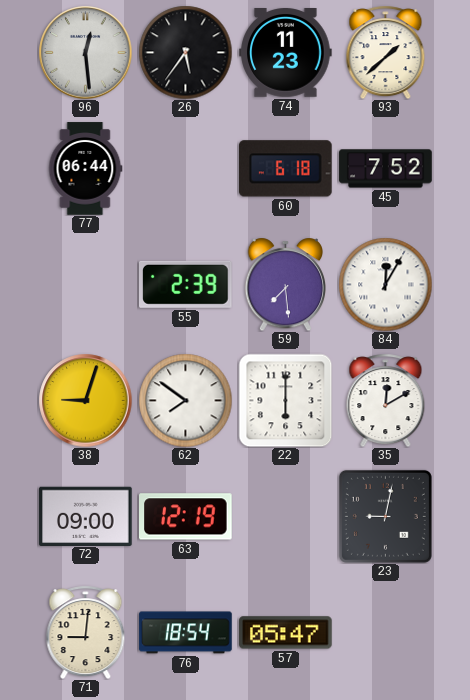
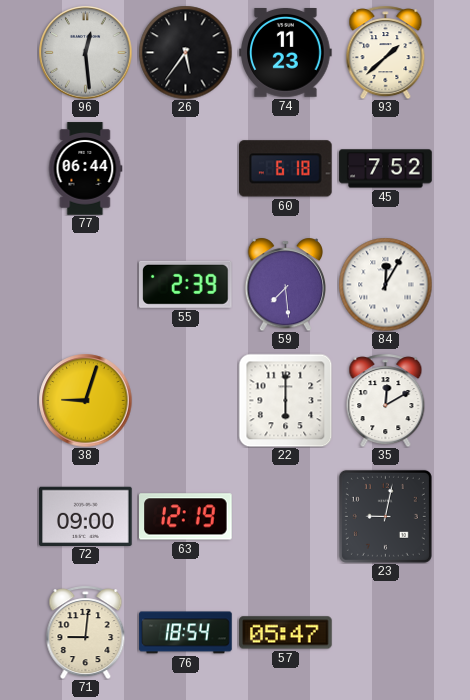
62: 7:51 -> none
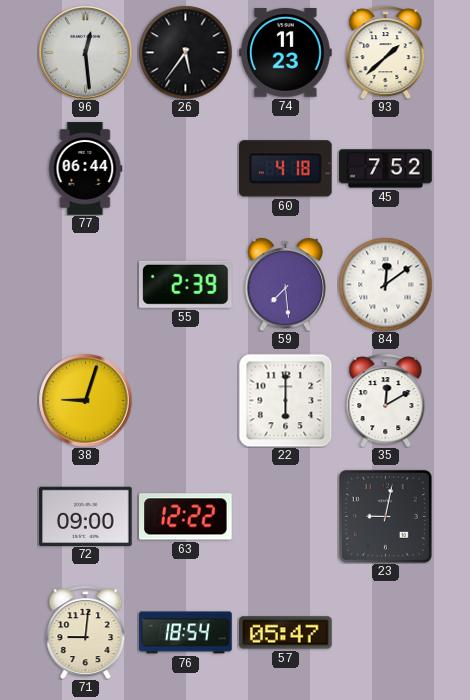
60: 6:18 -> 4:18
84: 12:05 -> 12:09
63: 12:19 -> 12:22
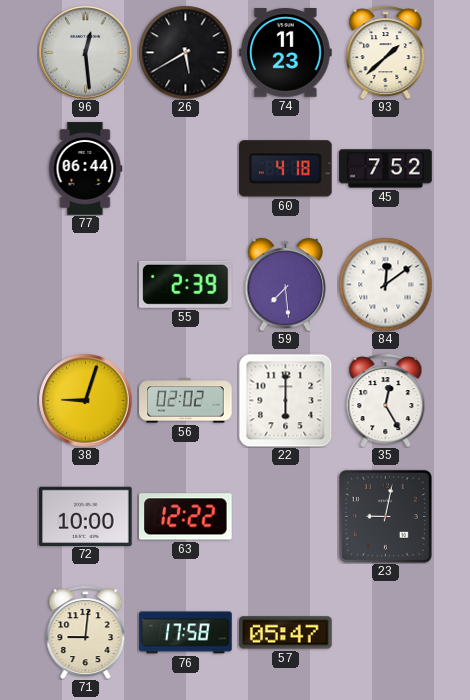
26: 5:36 -> 5:40
56: none -> 02:02
35: 12:10 -> 12:25
72: 09:00 -> 10:00
76: 18:54 -> 17:58
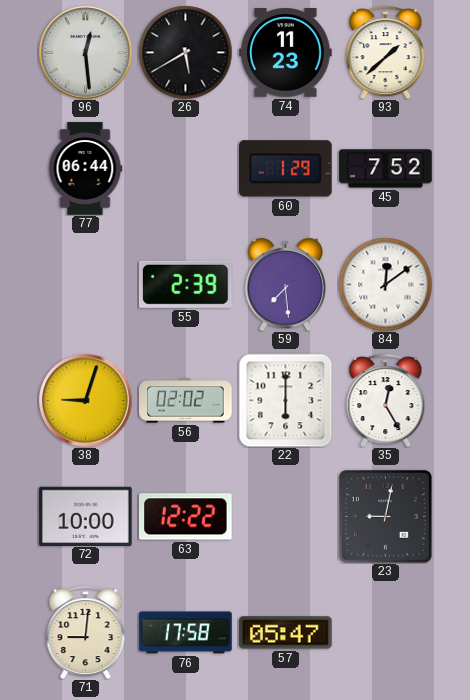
60: 4:18 -> 1:29
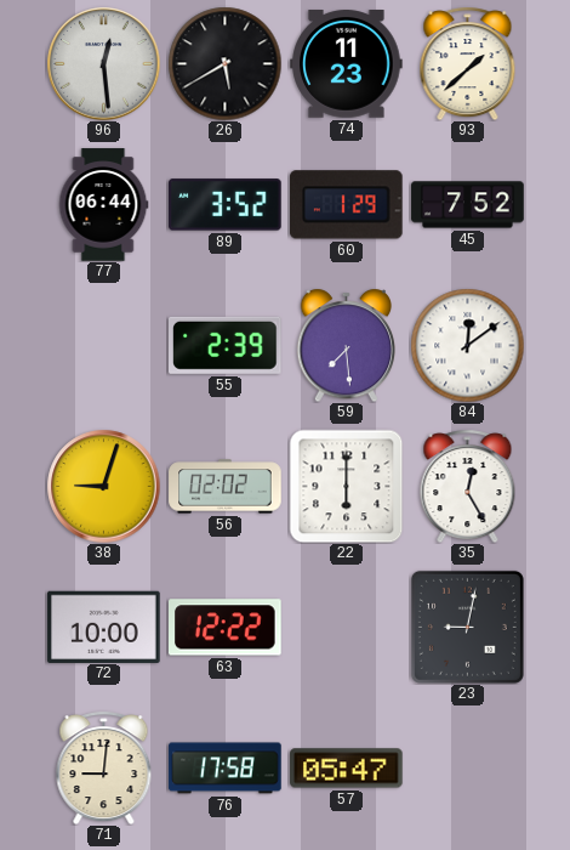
89: none -> 3:52
